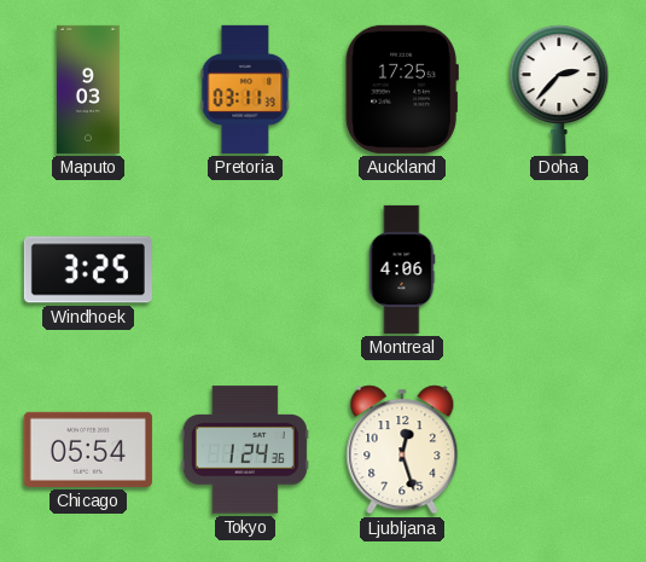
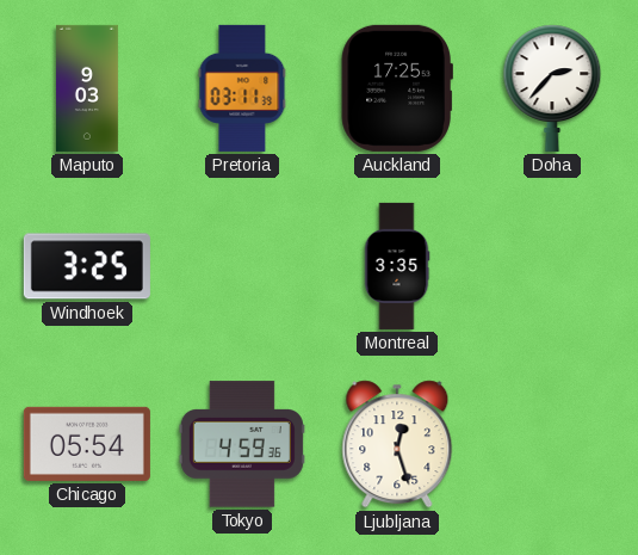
Montreal: 4:06 -> 3:35
Tokyo: 1:24 -> 4:59
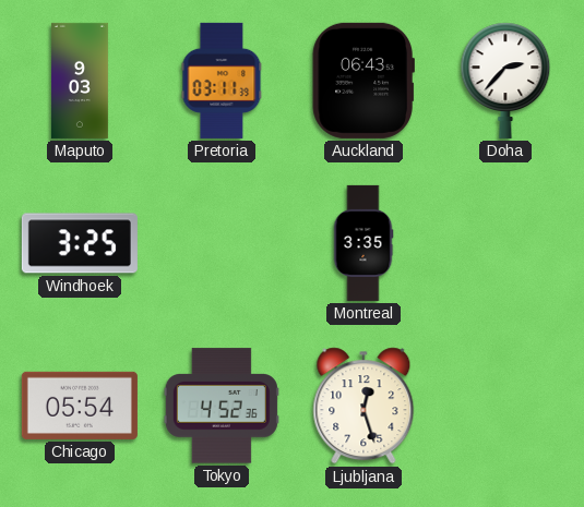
Auckland: 17:25 -> 06:43
Tokyo: 4:59 -> 4:52
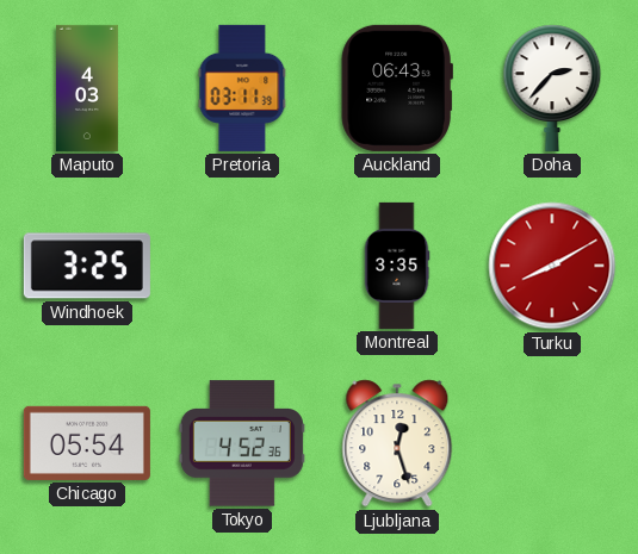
Maputo: 9:03 -> 4:03
Turku: none -> 8:10
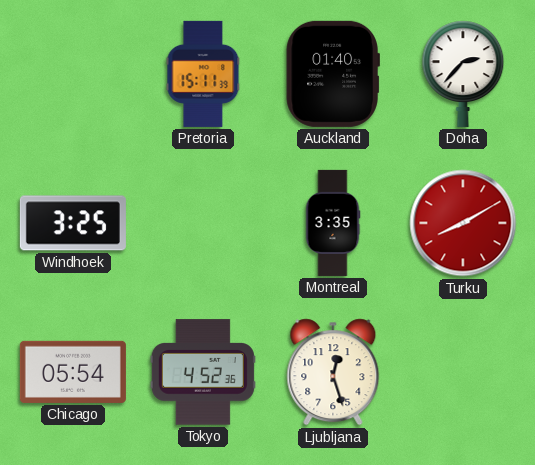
Maputo: 4:03 -> none
Pretoria: 03:11 -> 15:11
Auckland: 06:43 -> 01:40
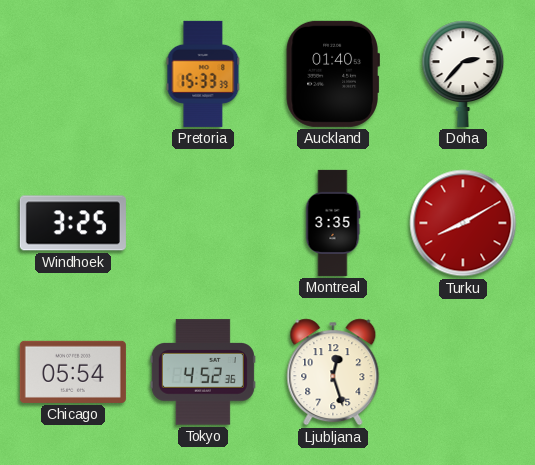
Pretoria: 15:11 -> 15:33
